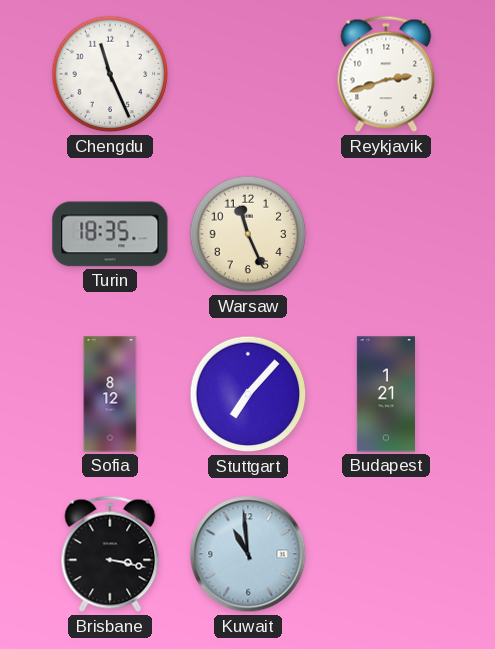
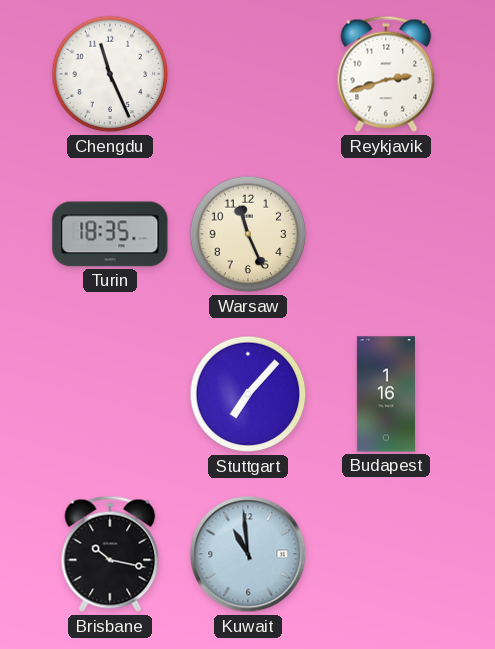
Sofia: 8:12 -> none
Budapest: 1:21 -> 1:16
Brisbane: 3:17 -> 10:17
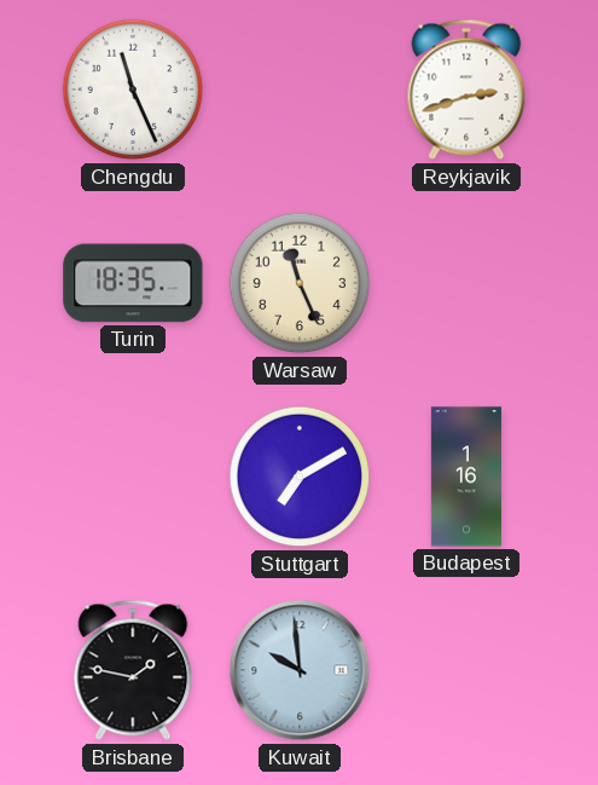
Stuttgart: 7:07 -> 7:10
Brisbane: 10:17 -> 1:47
Kuwait: 10:59 -> 9:59
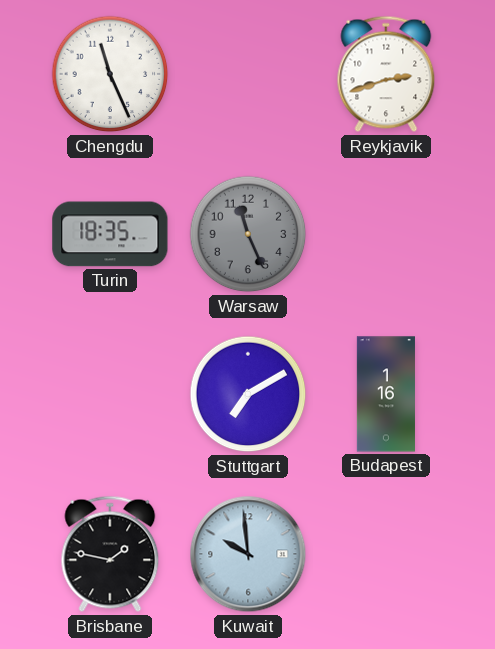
Warsaw dial: cream -> grey
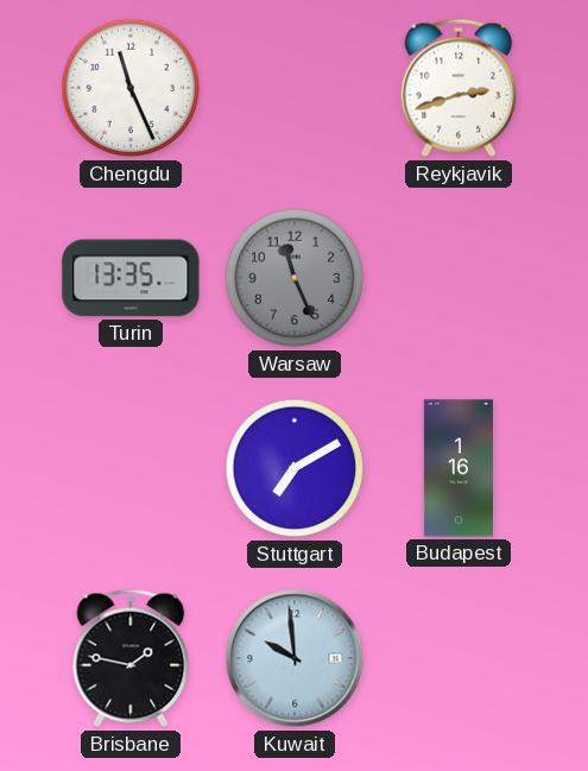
Turin: 18:35 -> 13:35
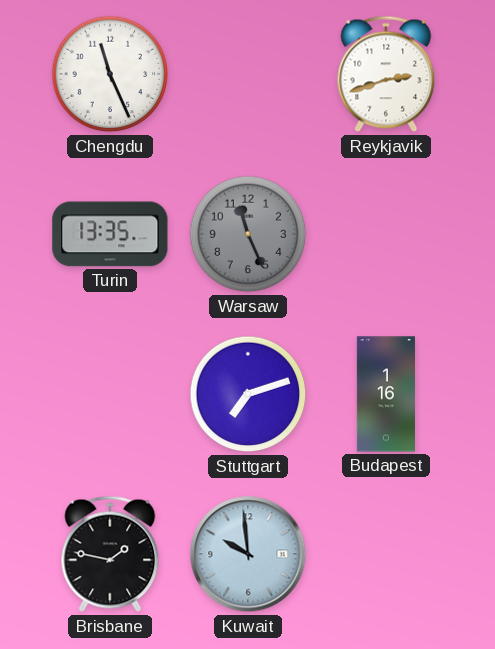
Stuttgart: 7:10 -> 7:12
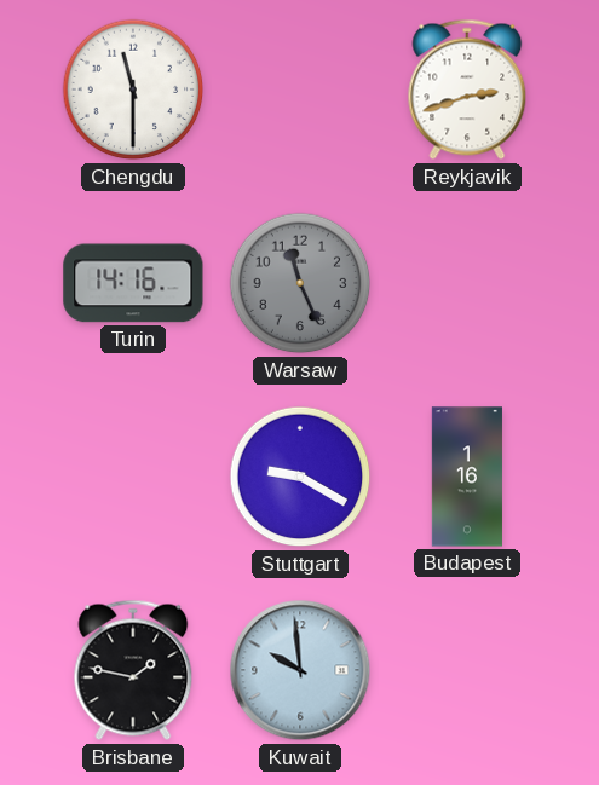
Chengdu: 11:26 -> 11:30
Turin: 13:35 -> 14:16
Stuttgart: 7:12 -> 9:20
